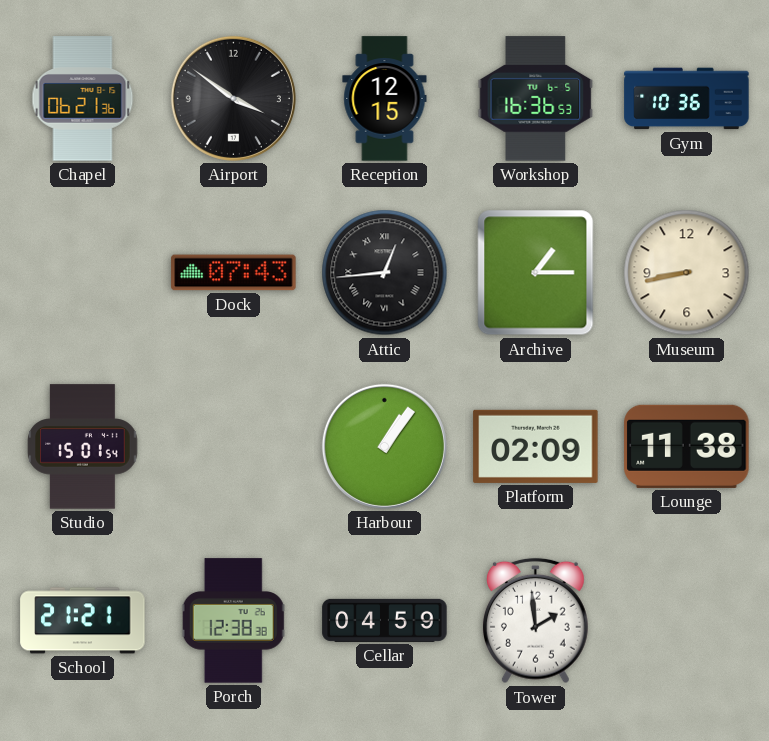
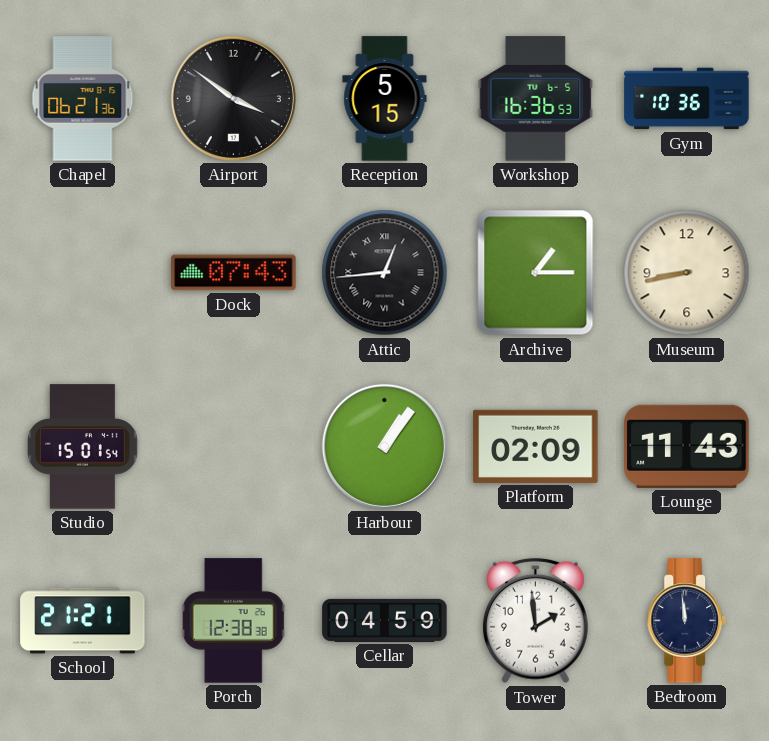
Reception: 12:15 -> 5:15
Lounge: 11:38 -> 11:43
Bedroom: none -> 11:59
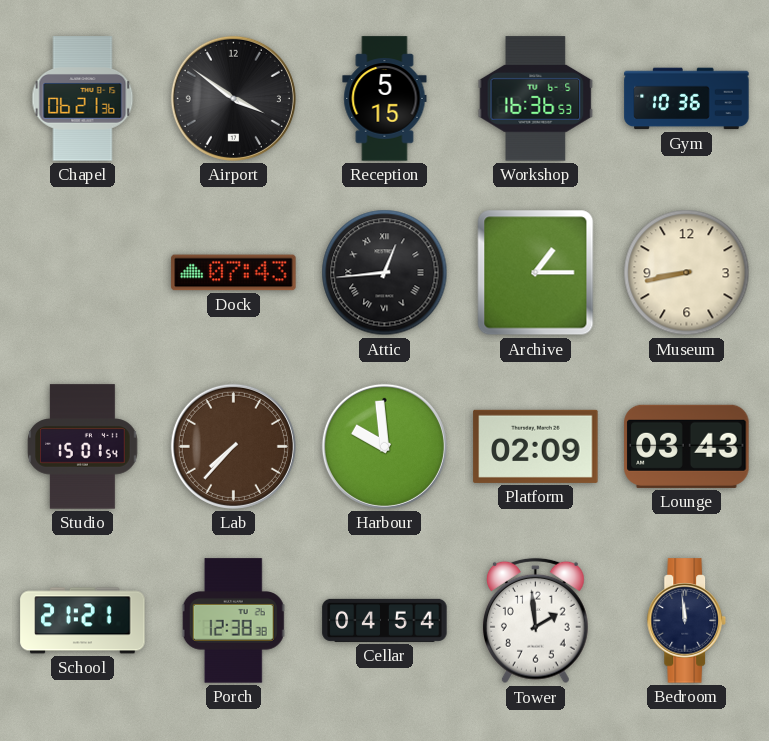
Lab: none -> 7:37
Harbour: 1:06 -> 9:59
Lounge: 11:43 -> 03:43
Cellar: 04:59 -> 04:54
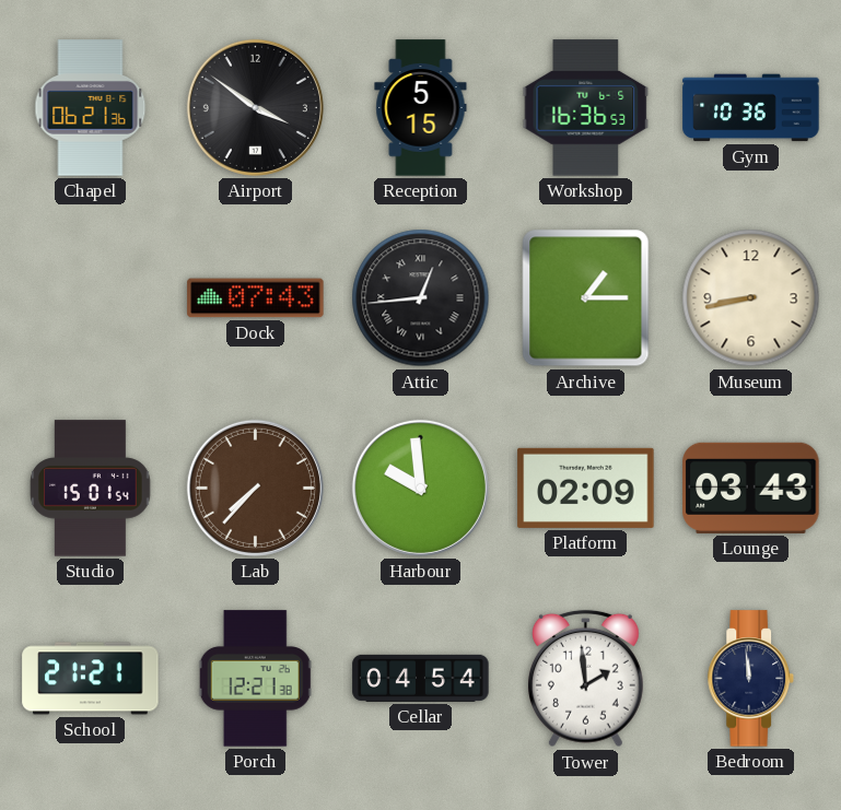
Porch: 12:38 -> 12:21
